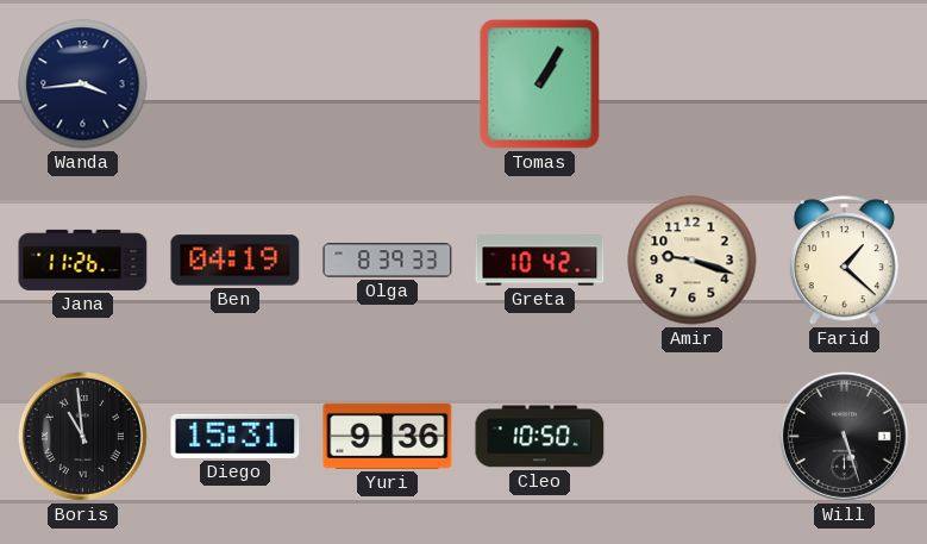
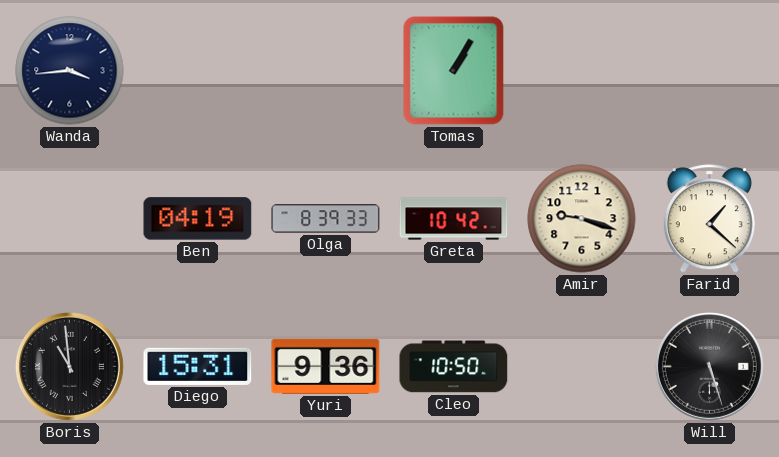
Jana: 11:26 -> none
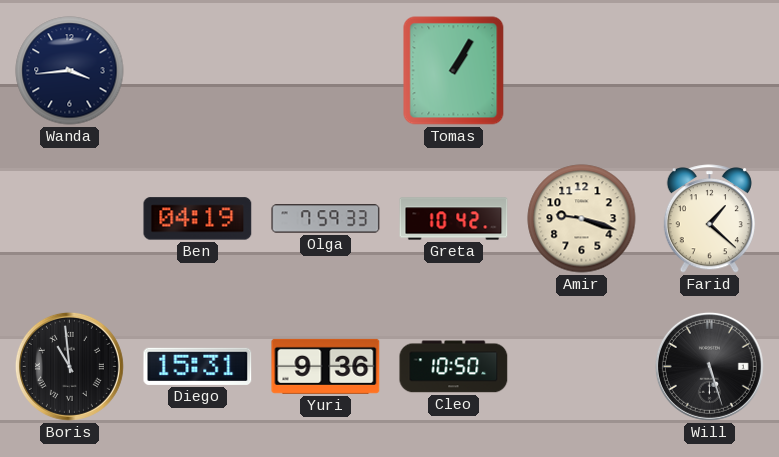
Olga: 8:39 -> 7:59
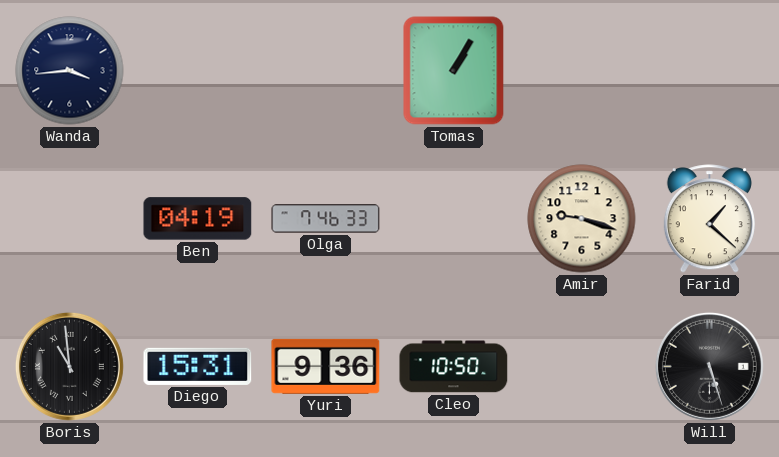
Olga: 7:59 -> 7:46
Greta: 10:42 -> none
